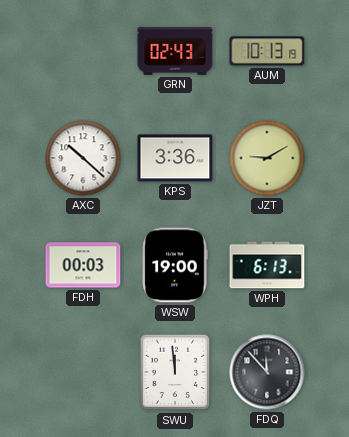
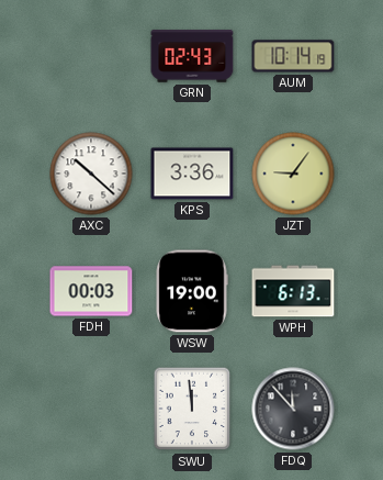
AUM: 10:13 -> 10:14
JZT: 9:10 -> 9:06
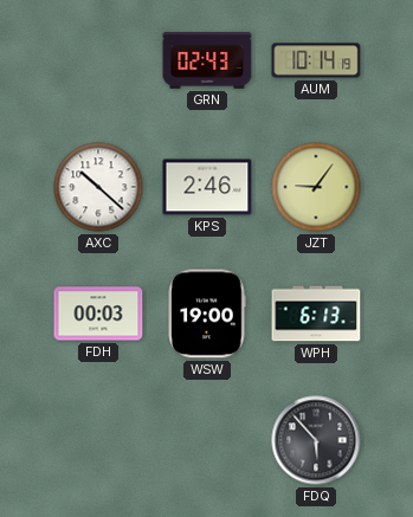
KPS: 3:36 -> 2:46
SWU: 11:59 -> none
FDQ: 11:53 -> 5:53
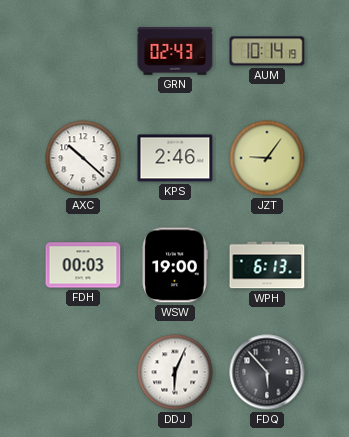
DDJ: none -> 6:04
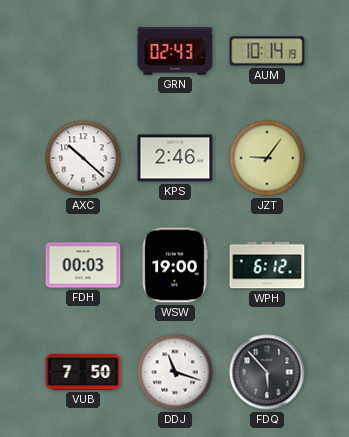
WPH: 6:13 -> 6:12
VUB: none -> 7:50
DDJ: 6:04 -> 11:18
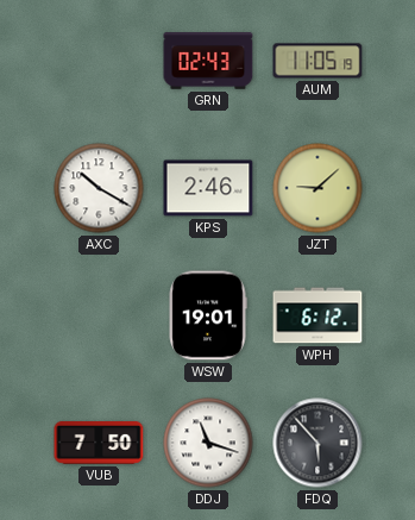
AUM: 10:14 -> 11:05
AXC: 10:22 -> 10:20
JZT: 9:06 -> 9:08
FDH: 00:03 -> none
WSW: 19:00 -> 19:01
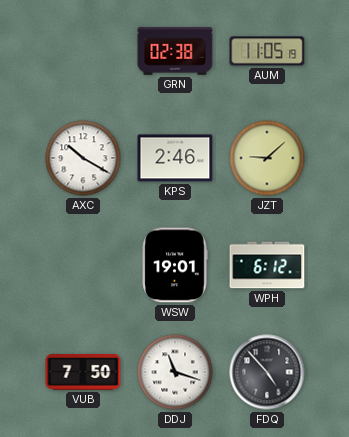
GRN: 02:43 -> 02:38
FDQ: 5:53 -> 4:53
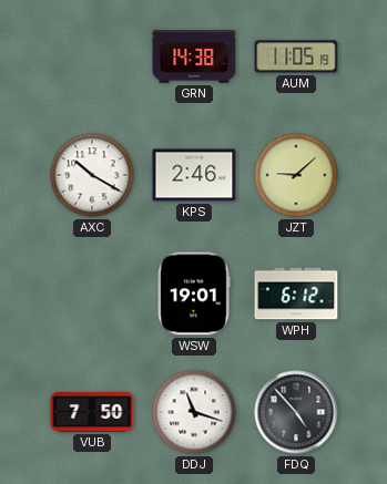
GRN: 02:38 -> 14:38
